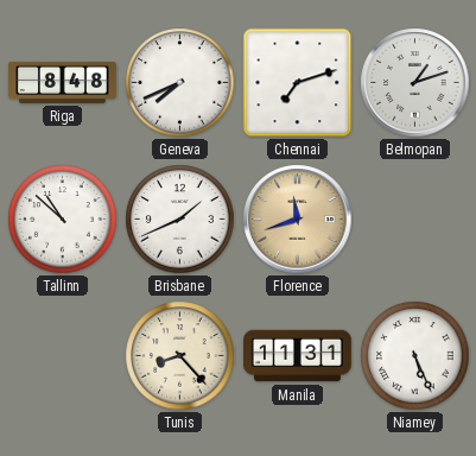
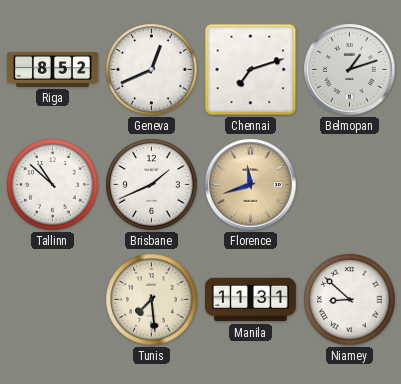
Riga: 8:48 -> 8:52
Geneva: 7:41 -> 12:41
Tunis: 8:23 -> 7:29
Niamey: 5:26 -> 8:52
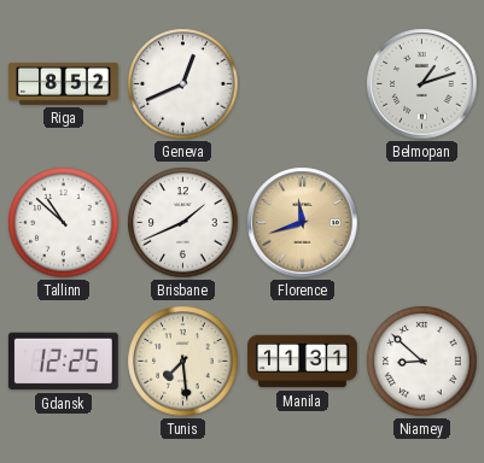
Chennai: 7:12 -> none
Gdansk: none -> 12:25
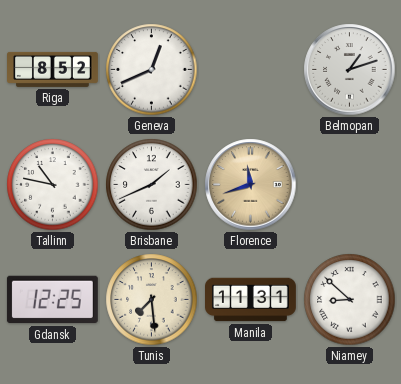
Tallinn: 10:52 -> 10:47
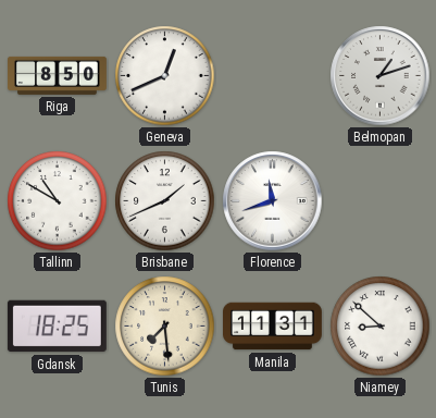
Riga: 8:52 -> 8:50
Tallinn: 10:47 -> 10:50
Florence dial: champagne -> white
Gdansk: 12:25 -> 18:25
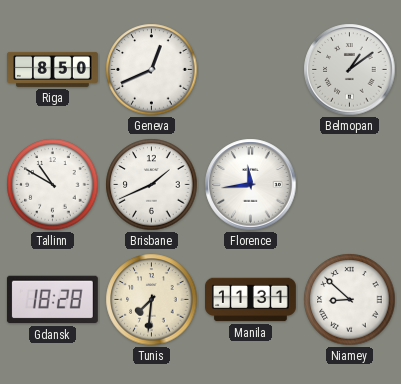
Belmopan: 1:12 -> 1:09
Florence: 11:42 -> 11:44
Gdansk: 18:25 -> 18:28
Tunis: 7:29 -> 7:31
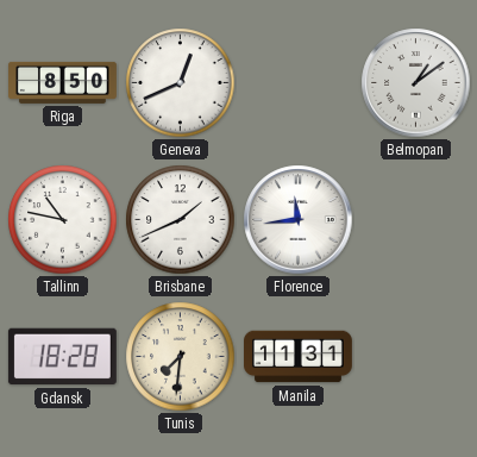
Tallinn: 10:50 -> 10:47
Niamey: 8:52 -> none
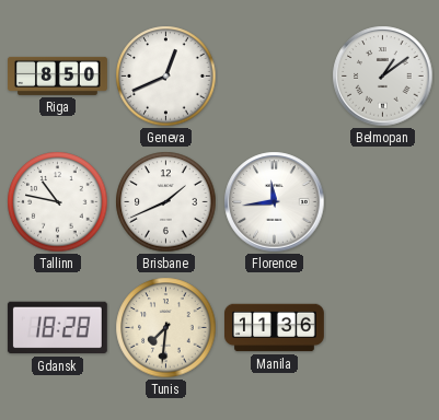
Manila: 11:31 -> 11:36
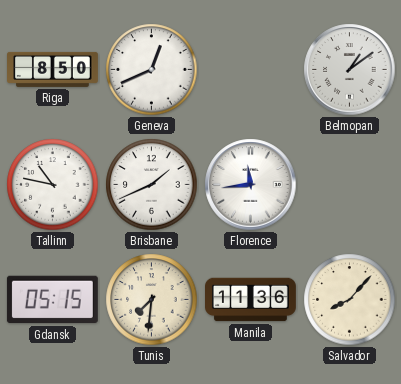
Gdansk: 18:28 -> 05:15
Salvador: none -> 8:07
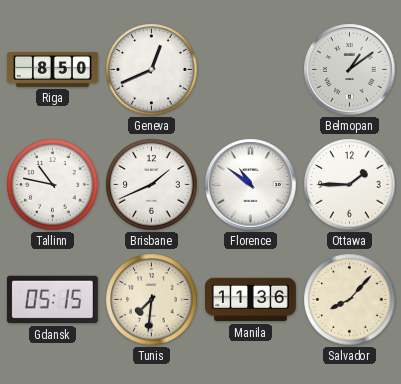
Florence: 11:44 -> 10:51
Ottawa: none -> 1:45
